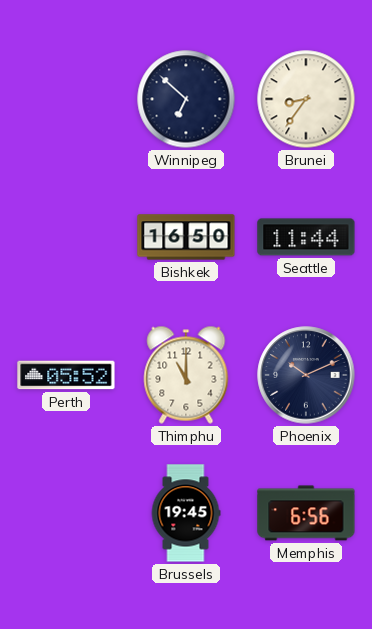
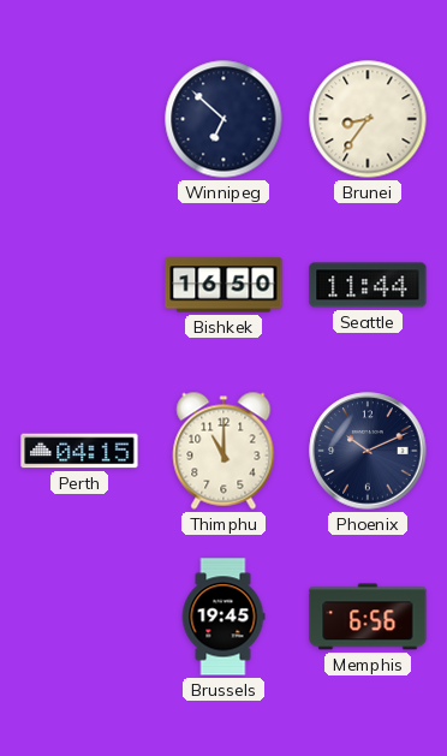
Perth: 05:52 -> 04:15
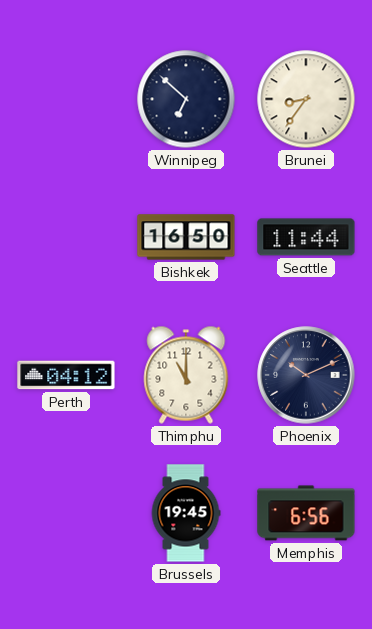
Perth: 04:15 -> 04:12
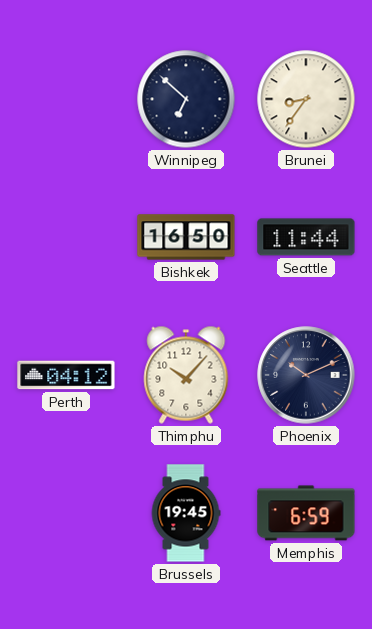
Thimphu: 11:00 -> 10:07
Memphis: 6:56 -> 6:59
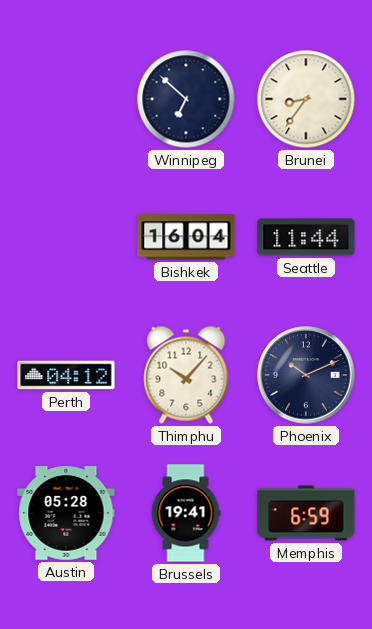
Bishkek: 16:50 -> 16:04
Austin: none -> 05:28
Brussels: 19:45 -> 19:41
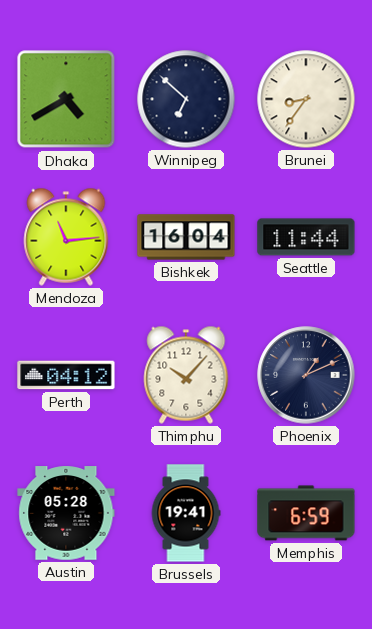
Dhaka: none -> 4:40
Mendoza: none -> 11:14
Phoenix: 10:11 -> 1:11
